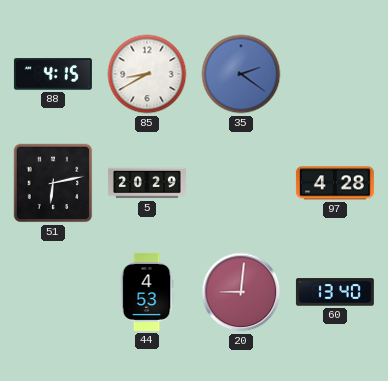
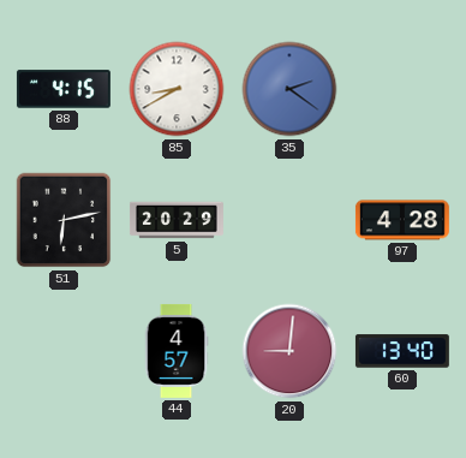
44: 4:53 -> 4:57
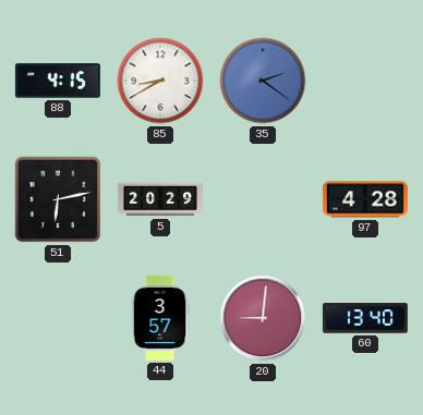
44: 4:57 -> 3:57
